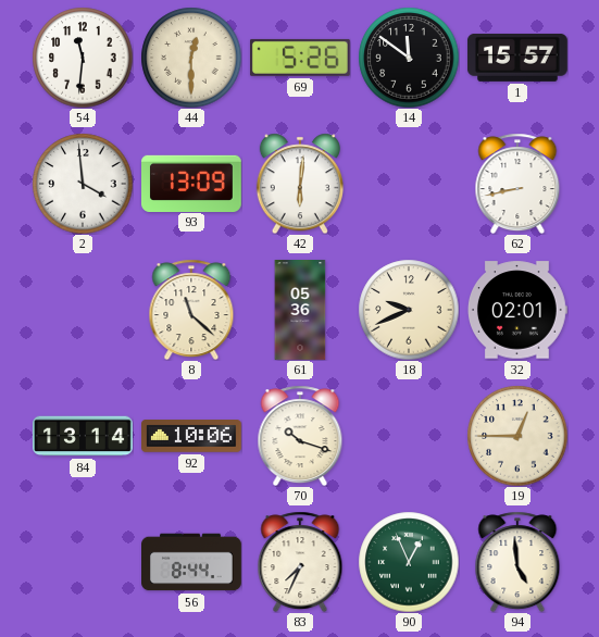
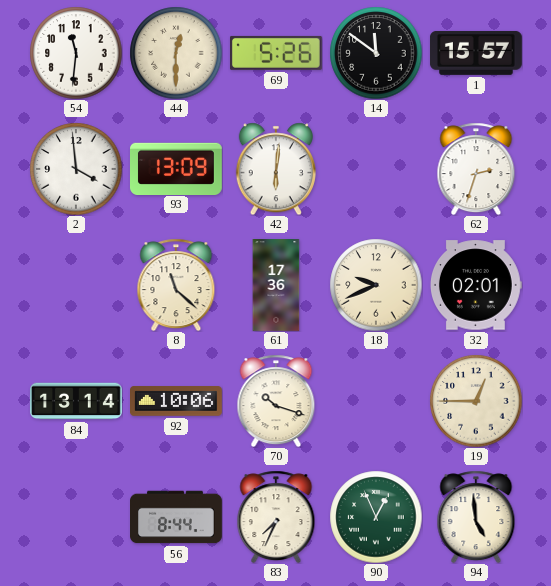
62: 8:43 -> 2:33
61: 05:36 -> 17:36
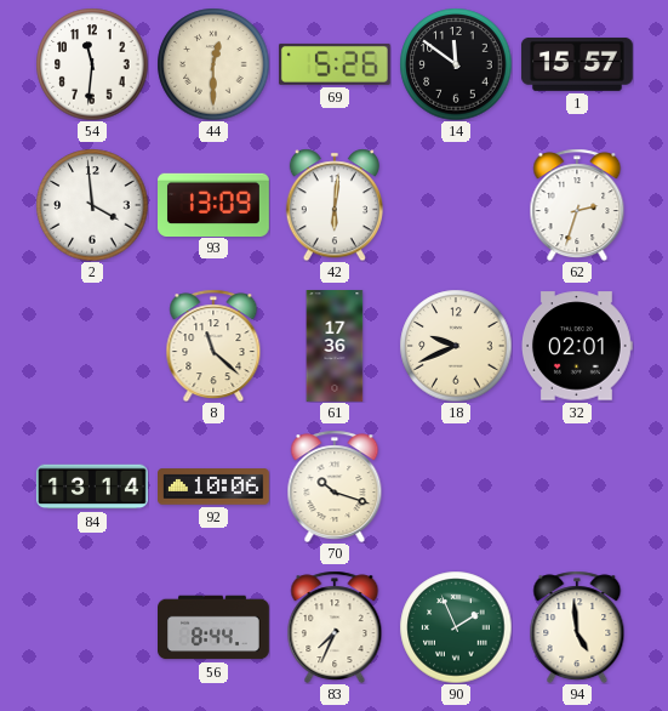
19: 12:45 -> none
90: 12:56 -> 1:56
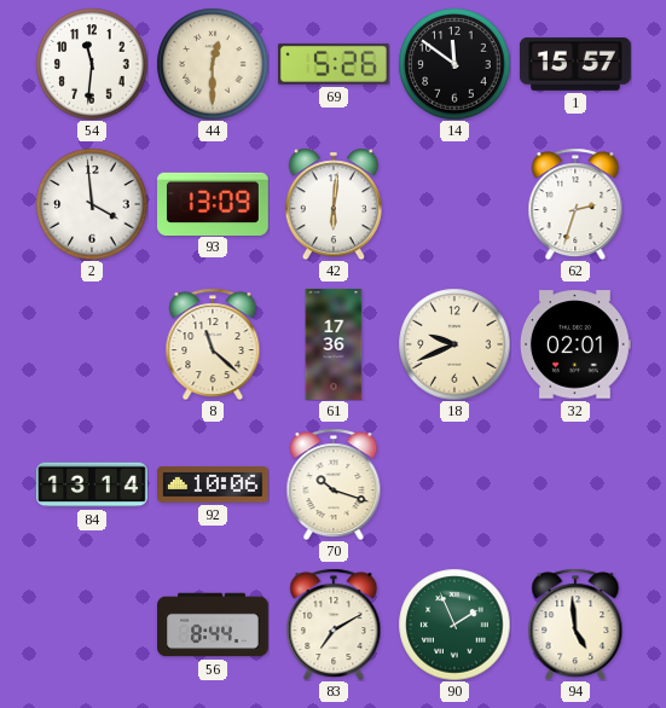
83: 7:34 -> 7:10
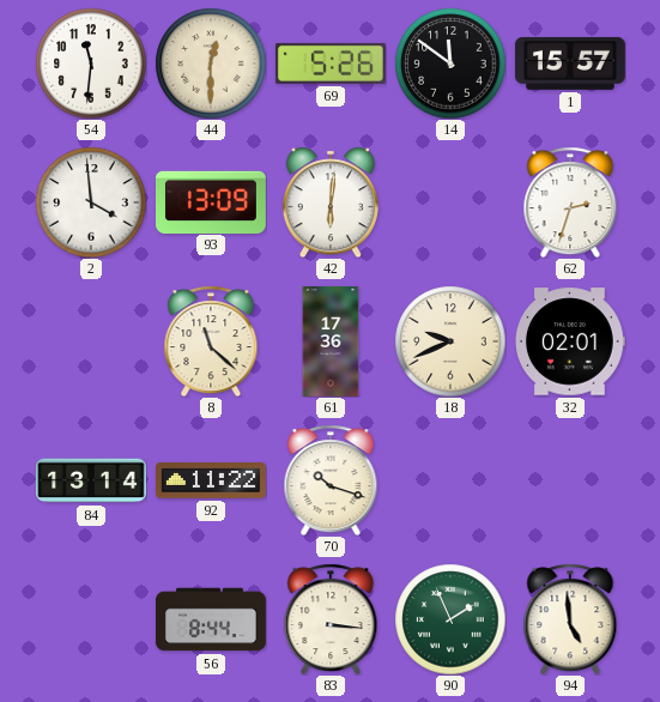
92: 10:06 -> 11:22
83: 7:10 -> 3:16
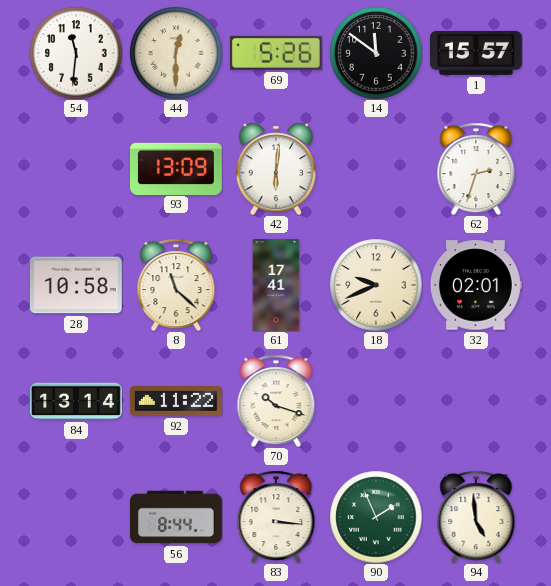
2: 3:59 -> none
28: none -> 10:58
61: 17:36 -> 17:41
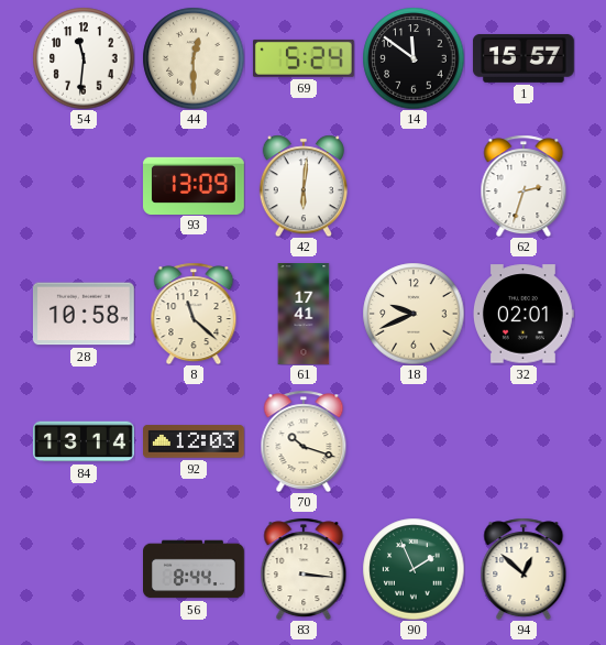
69: 5:26 -> 5:24
92: 11:22 -> 12:03
94: 4:59 -> 12:52
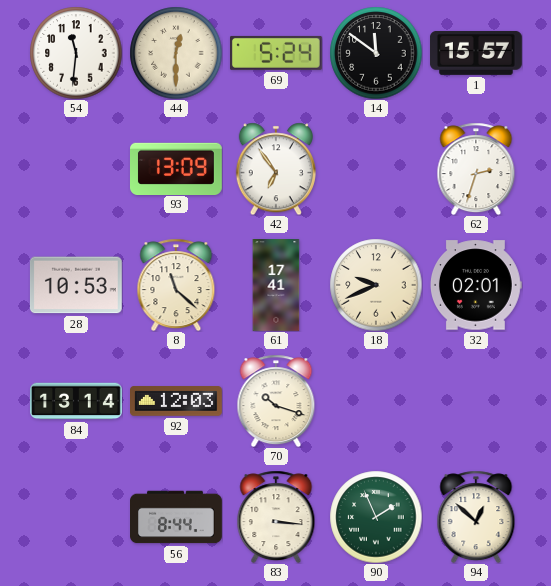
42: 6:01 -> 6:54
28: 10:58 -> 10:53
